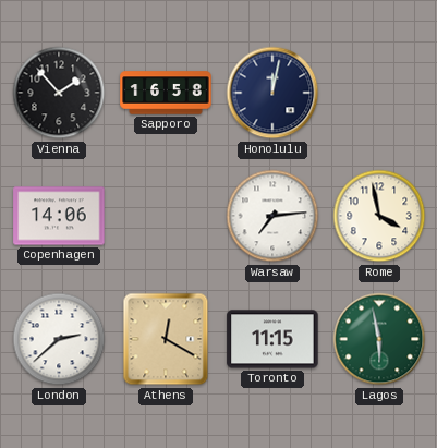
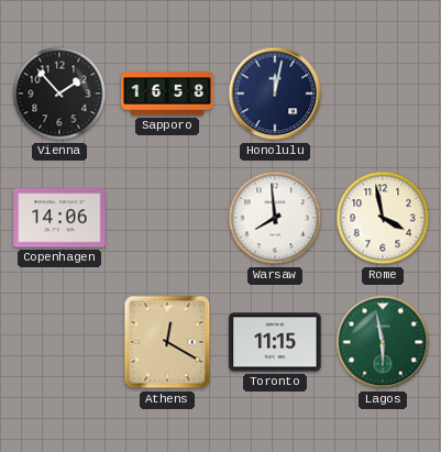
Warsaw: 7:14 -> 7:59
London: 2:38 -> none
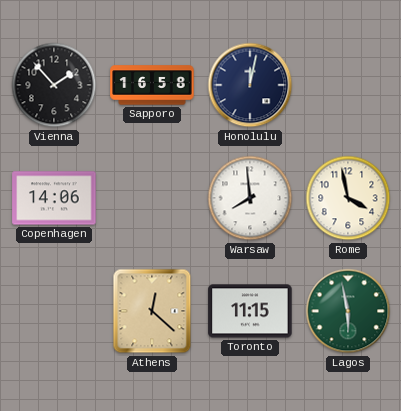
Athens: 12:20 -> 12:22
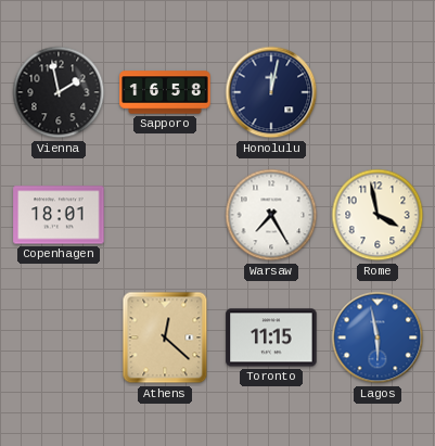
Vienna: 1:53 -> 1:58
Copenhagen: 14:06 -> 18:01
Warsaw: 7:59 -> 7:25
Lagos dial: green -> blue
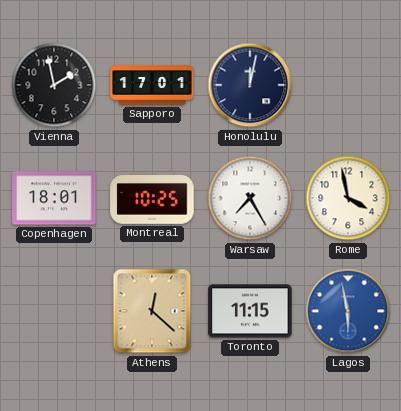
Sapporo: 16:58 -> 17:01
Montreal: none -> 10:25
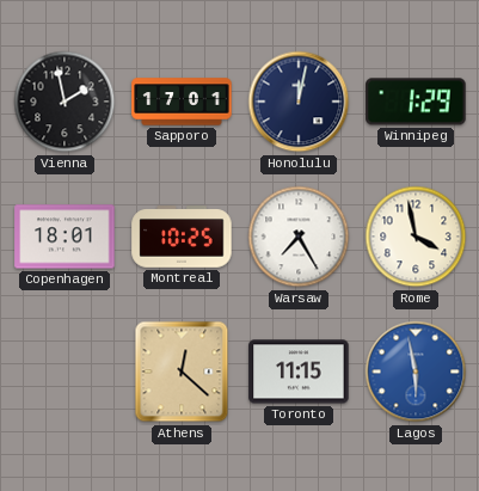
Winnipeg: none -> 1:29
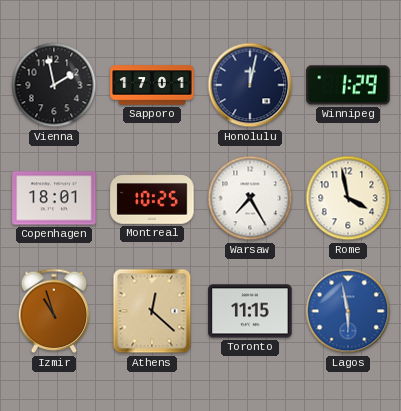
Izmir: none -> 10:57
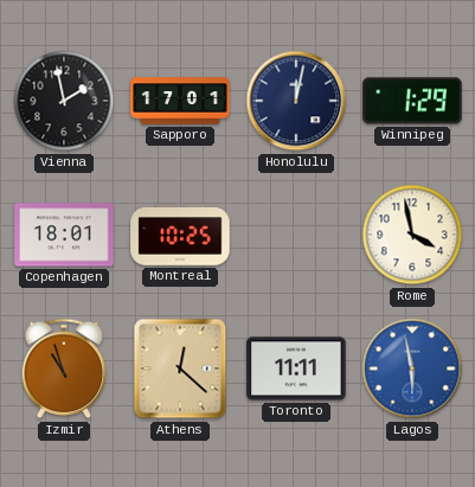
Warsaw: 7:25 -> none
Toronto: 11:15 -> 11:11
